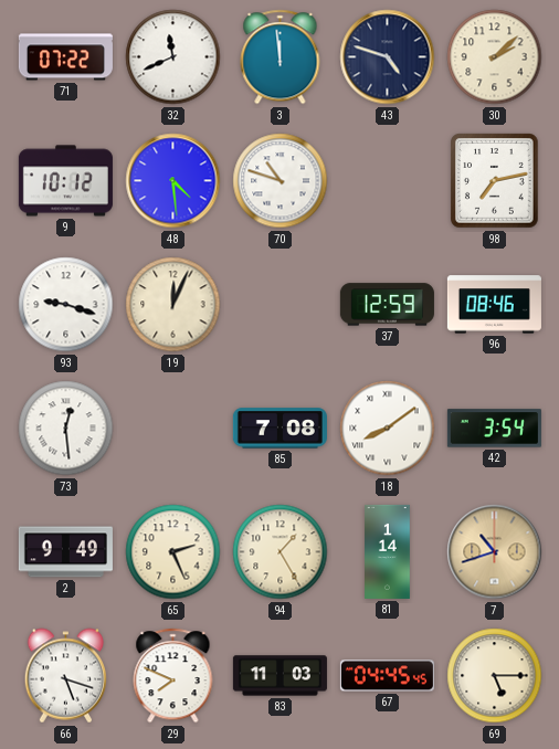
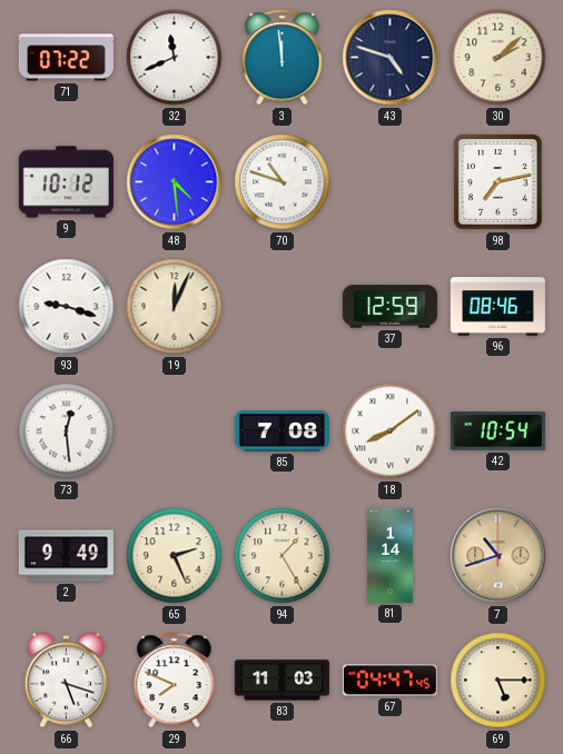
42: 3:54 -> 10:54
67: 04:45 -> 04:47
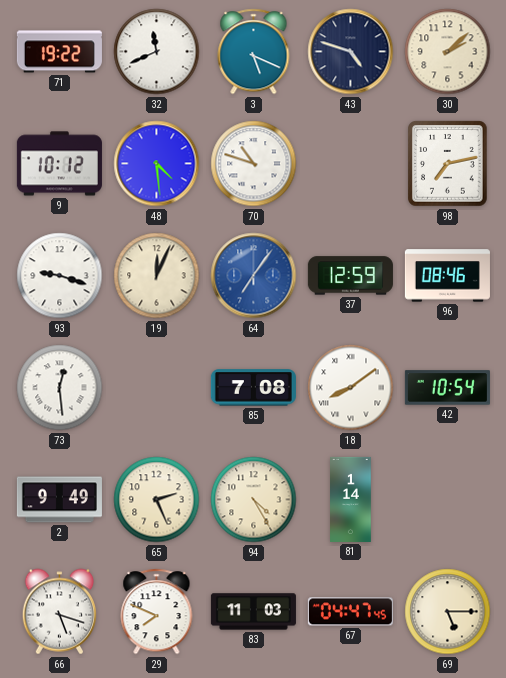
71: 07:22 -> 19:22
3: 11:59 -> 5:19
64: none -> 7:06
94: 1:25 -> 4:25
7: 10:42 -> none
